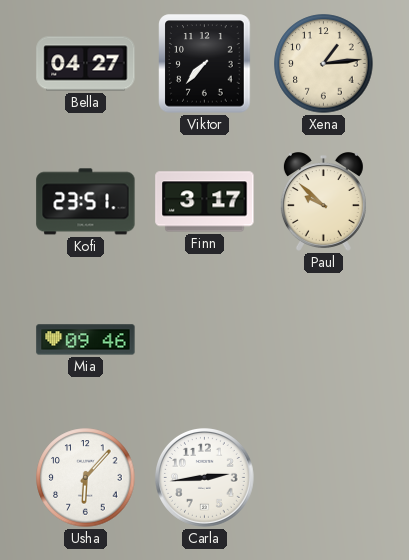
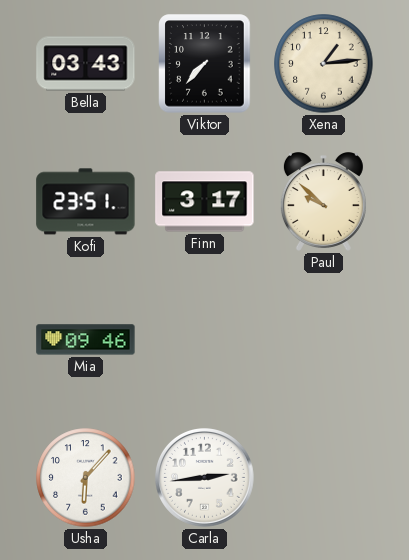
Bella: 04:27 -> 03:43
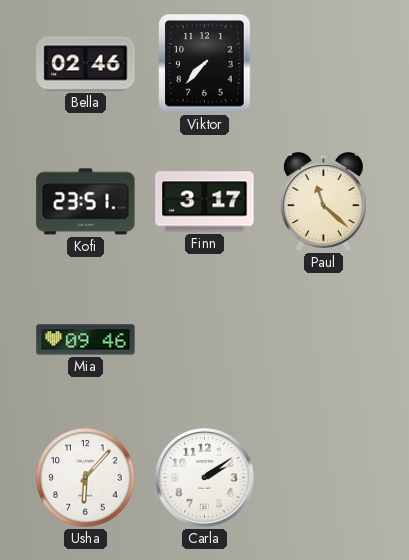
Bella: 03:43 -> 02:46
Xena: 1:14 -> none
Paul: 9:52 -> 11:22
Carla: 2:44 -> 2:09
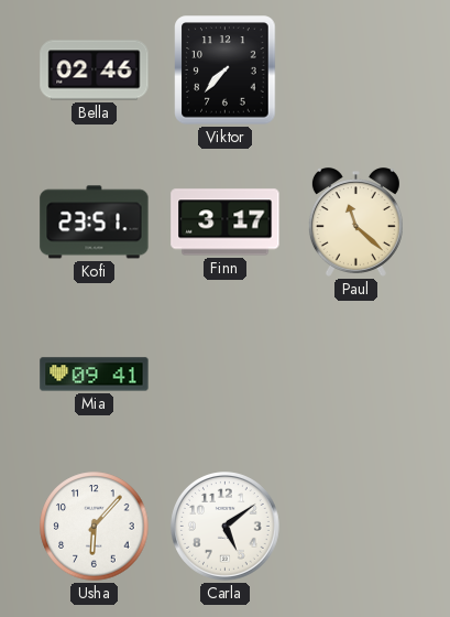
Mia: 09:46 -> 09:41
Carla: 2:09 -> 5:09
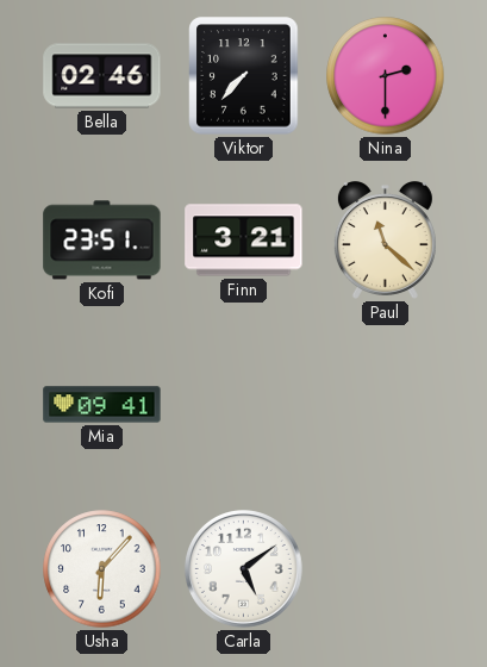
Nina: none -> 2:30
Finn: 3:17 -> 3:21
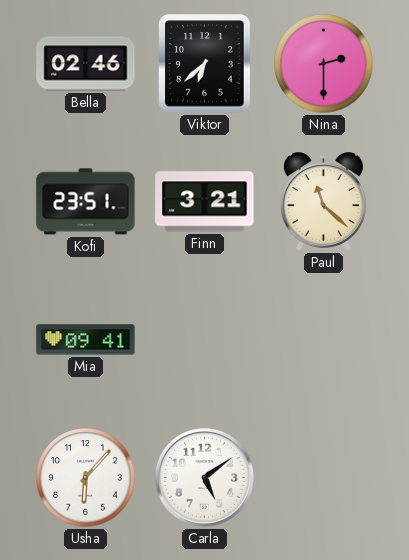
Viktor: 7:37 -> 6:38
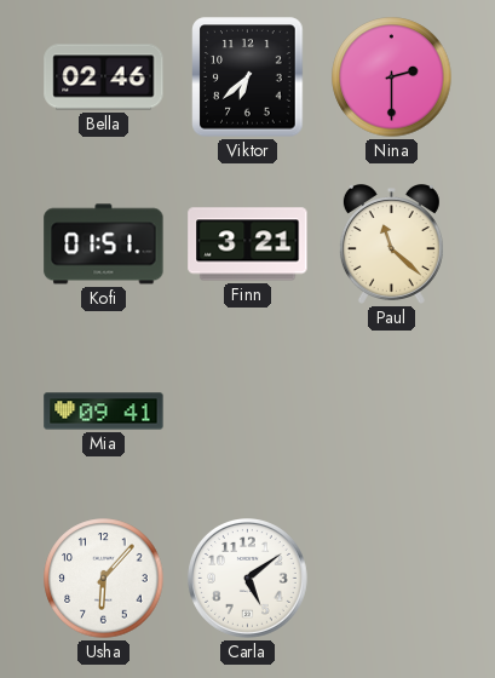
Kofi: 23:51 -> 01:51
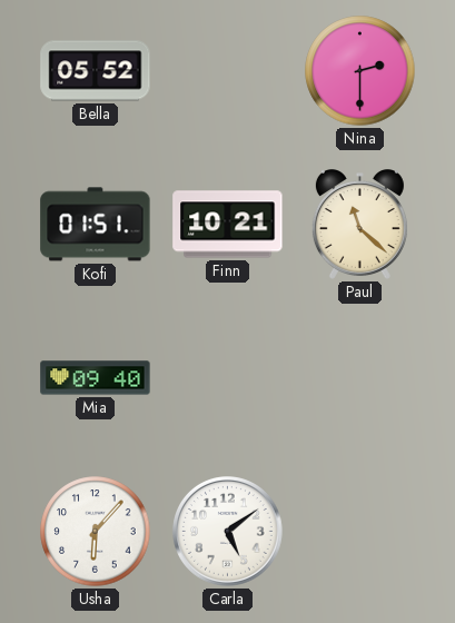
Bella: 02:46 -> 05:52
Viktor: 6:38 -> none
Finn: 3:21 -> 10:21
Mia: 09:41 -> 09:40
